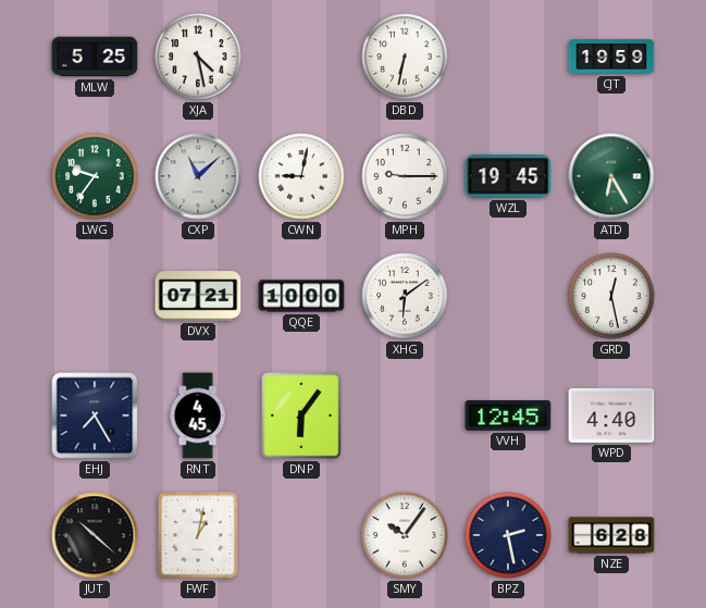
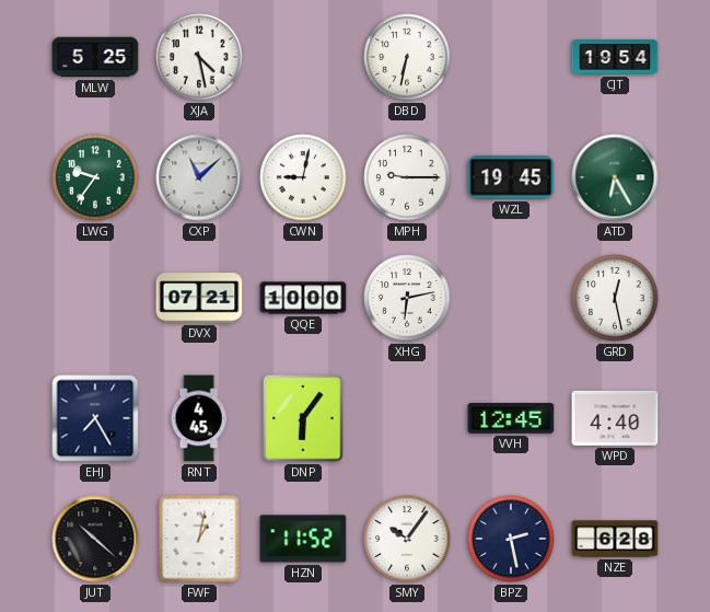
CJT: 19:59 -> 19:54
XHG: 6:09 -> 6:13
HZN: none -> 11:52
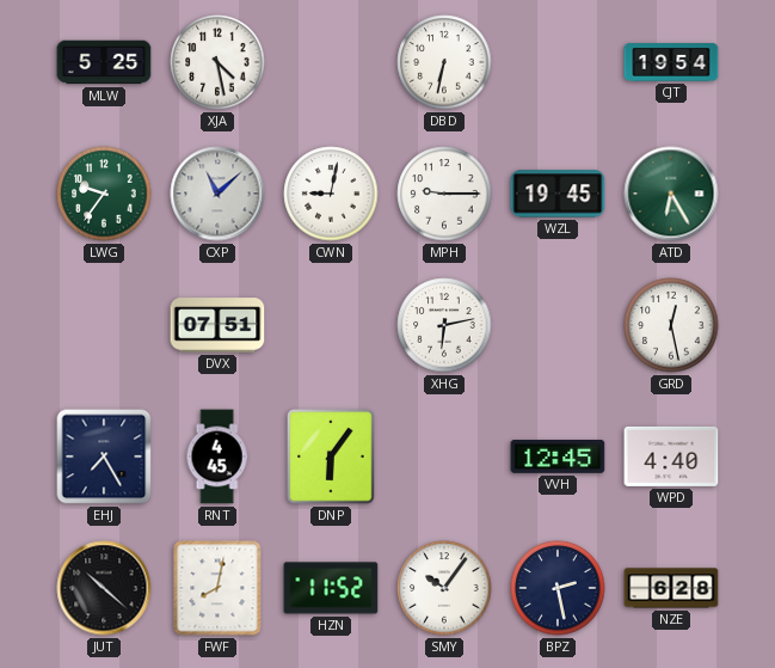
DVX: 07:21 -> 07:51
QQE: 10:00 -> none
FWF: 1:02 -> 8:02
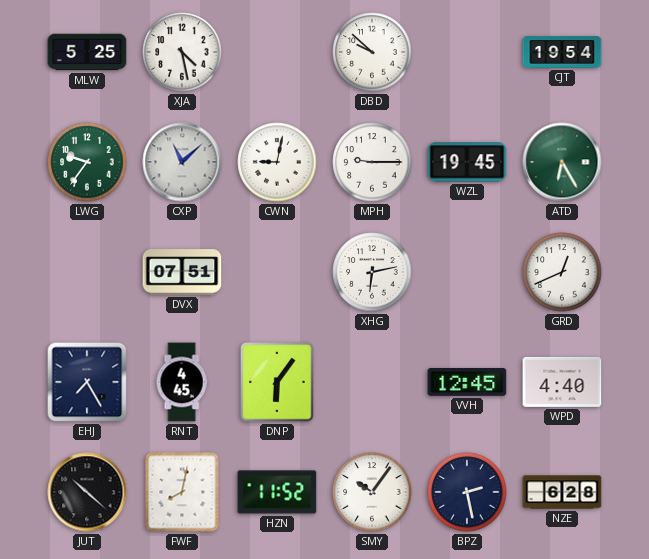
DBD: 6:32 -> 9:52
GRD: 12:28 -> 12:41
